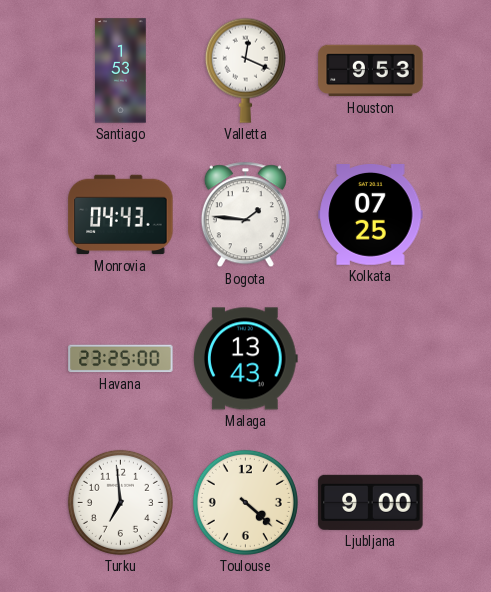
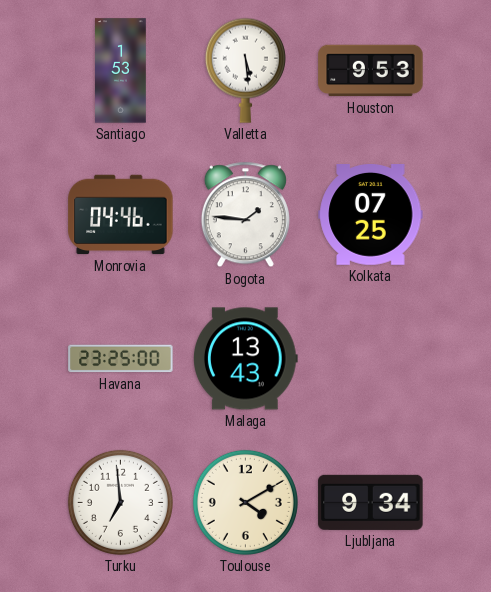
Valletta: 12:19 -> 5:29
Monrovia: 04:43 -> 04:46
Toulouse: 4:22 -> 4:10
Ljubljana: 9:00 -> 9:34
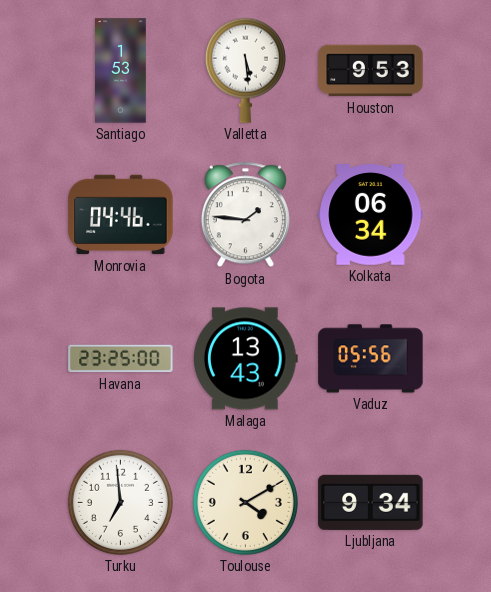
Kolkata: 07:25 -> 06:34
Vaduz: none -> 05:56
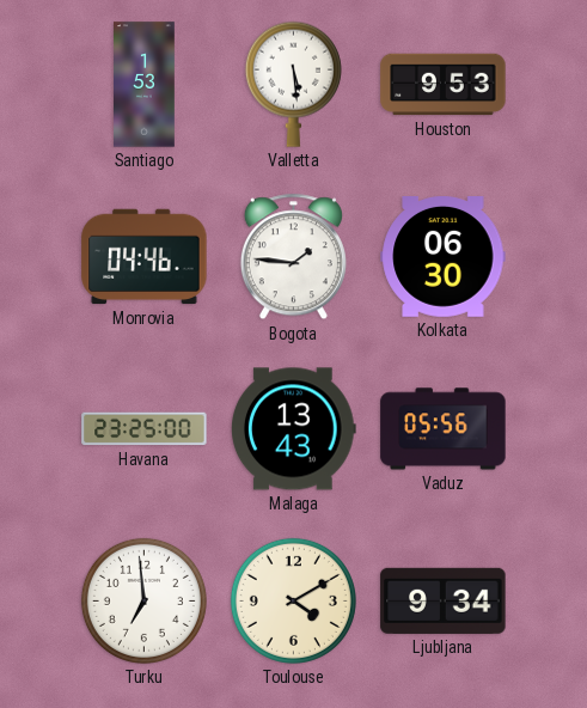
Kolkata: 06:34 -> 06:30
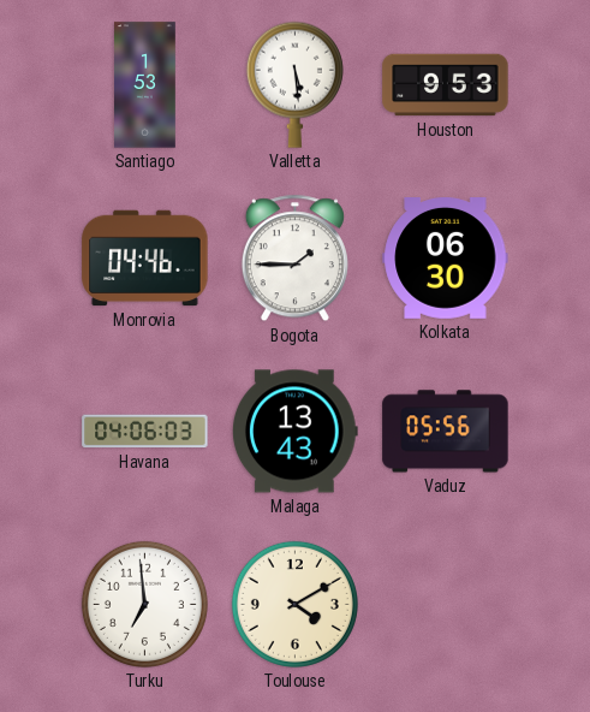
Bogota: 1:46 -> 1:45
Havana: 23:25 -> 04:06
Ljubljana: 9:34 -> none
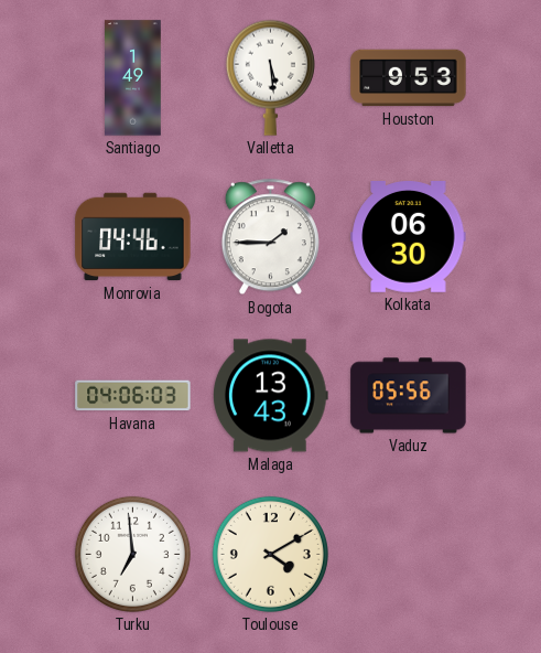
Santiago: 1:53 -> 1:49
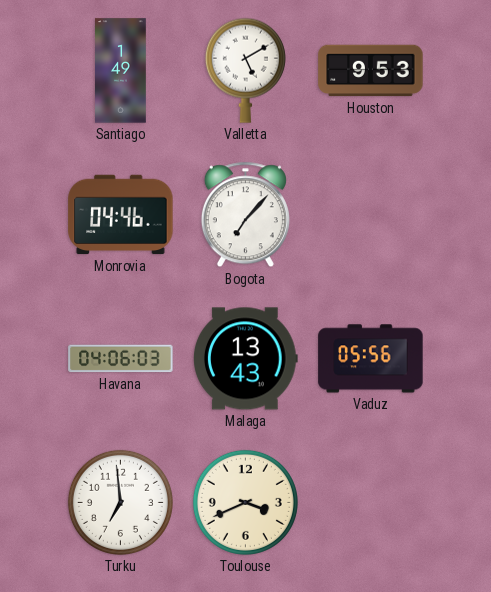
Valletta: 5:29 -> 5:10
Bogota: 1:45 -> 7:07
Kolkata: 06:30 -> none
Toulouse: 4:10 -> 3:41
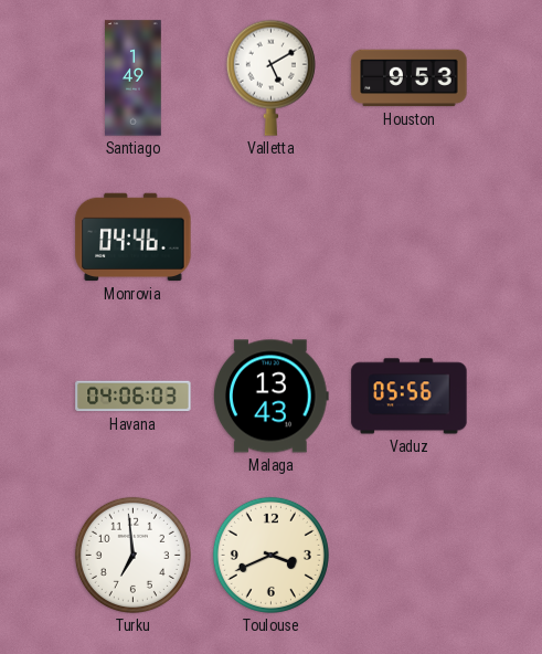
Bogota: 7:07 -> none
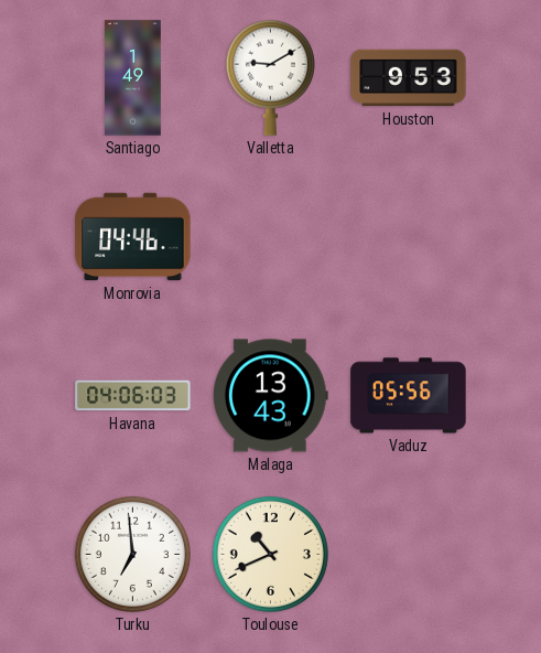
Valletta: 5:10 -> 9:10
Toulouse: 3:41 -> 10:41
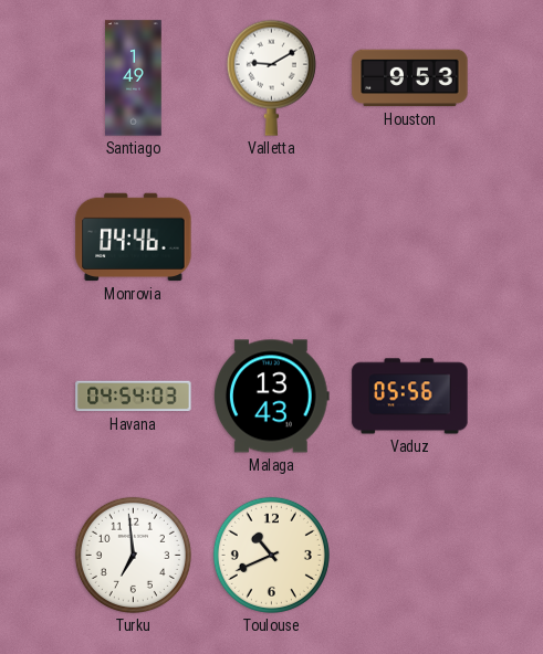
Havana: 04:06 -> 04:54
